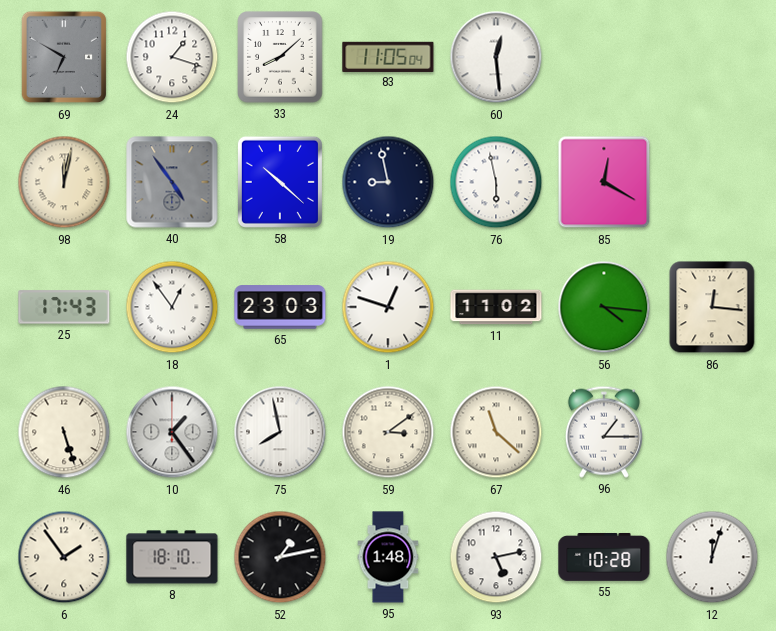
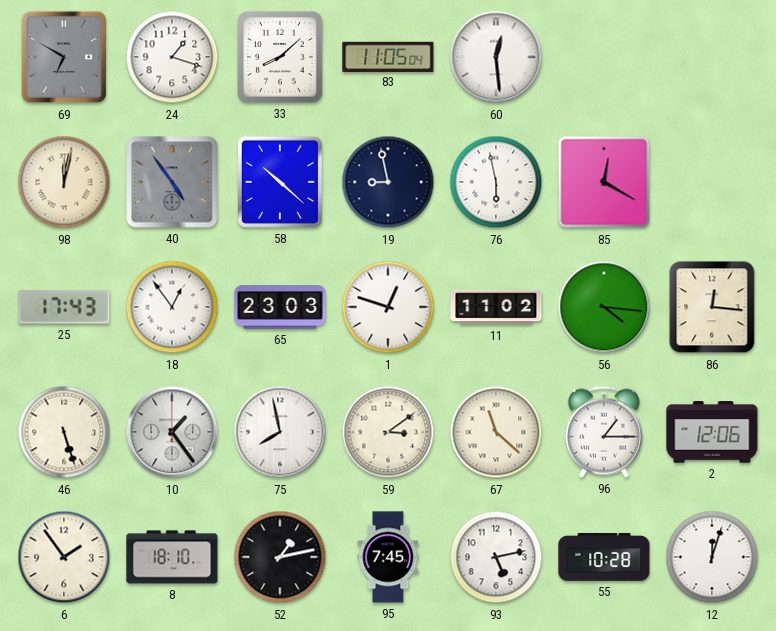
2: none -> 12:06
95: 1:48 -> 7:45
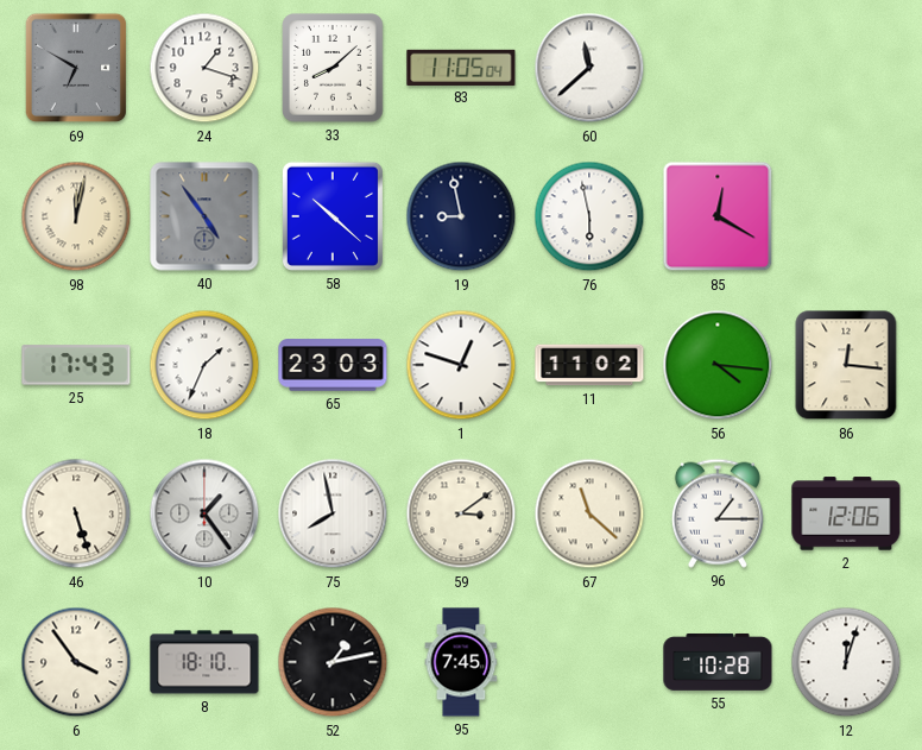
60: 12:29 -> 11:38
18: 12:54 -> 1:34
6: 1:54 -> 3:54
93: 5:13 -> none
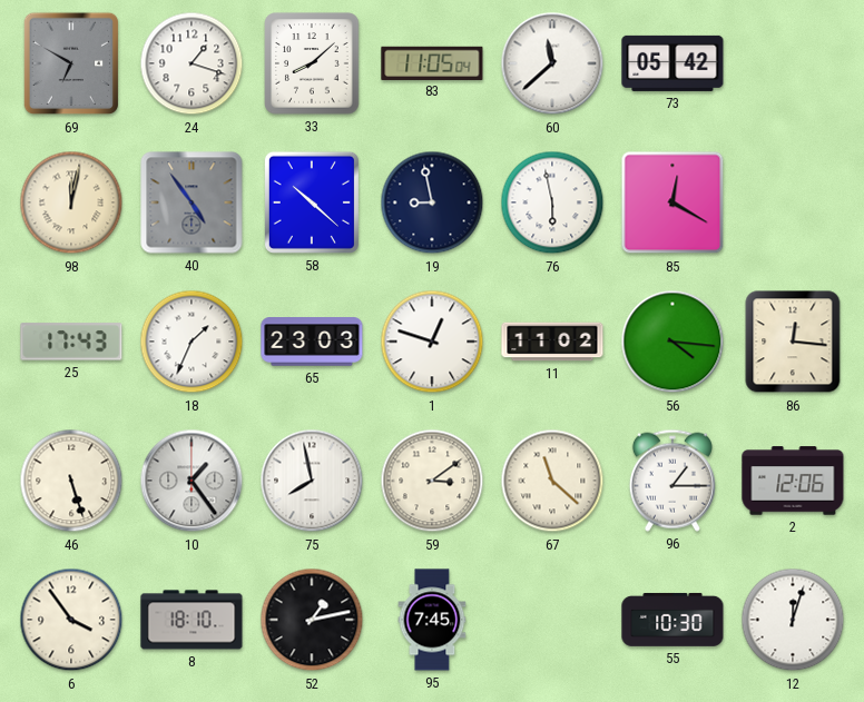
73: none -> 05:42
55: 10:28 -> 10:30
